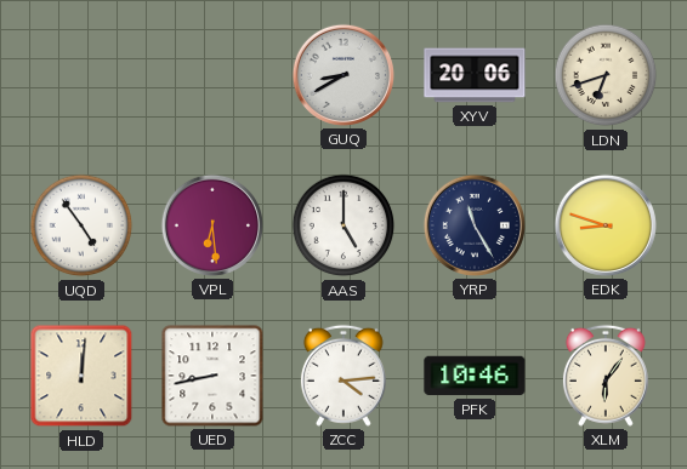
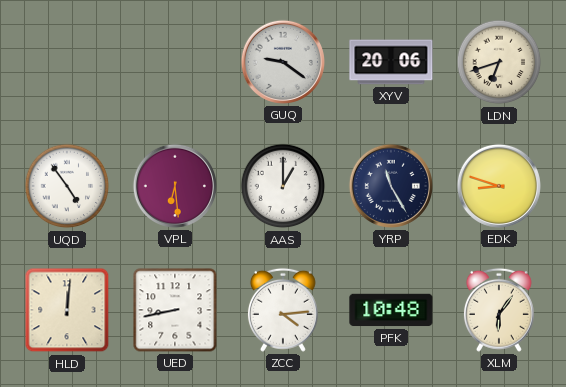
GUQ: 8:40 -> 9:21
AAS: 5:00 -> 1:00
PFK: 10:46 -> 10:48
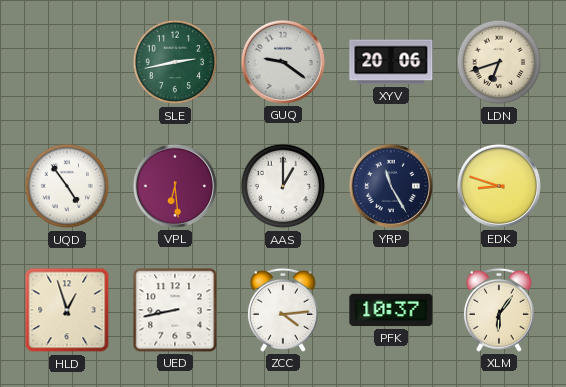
SLE: none -> 2:43
HLD: 12:01 -> 12:57
PFK: 10:48 -> 10:37
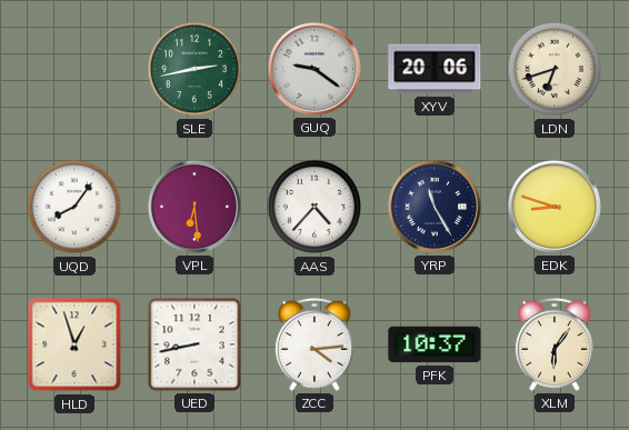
UQD: 4:54 -> 8:06
AAS: 1:00 -> 4:37
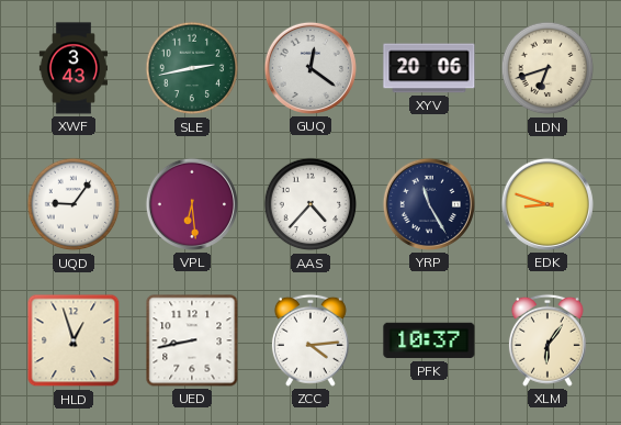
XWF: none -> 3:43
GUQ: 9:21 -> 12:21
UQD: 8:06 -> 9:06
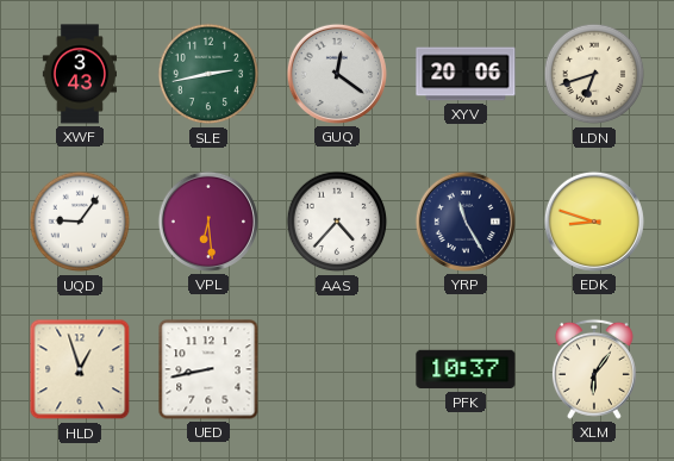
ZCC: 4:14 -> none
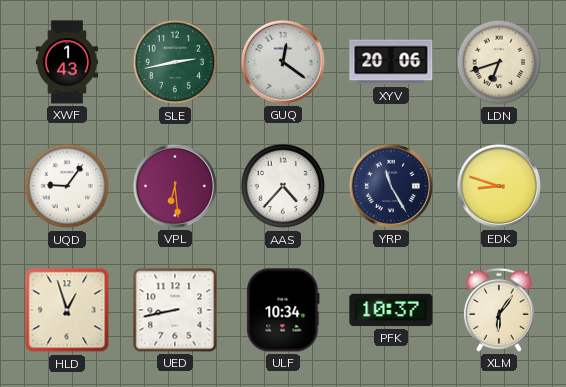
XWF: 3:43 -> 1:43
ULF: none -> 10:34
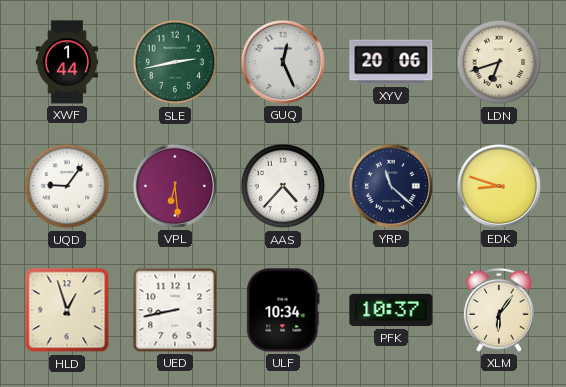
XWF: 1:43 -> 1:44
GUQ: 12:21 -> 12:26
YRP: 11:25 -> 11:22
